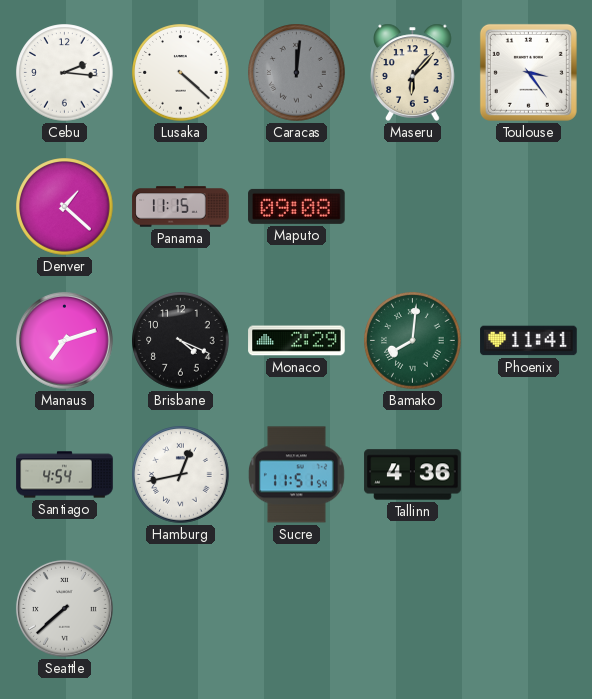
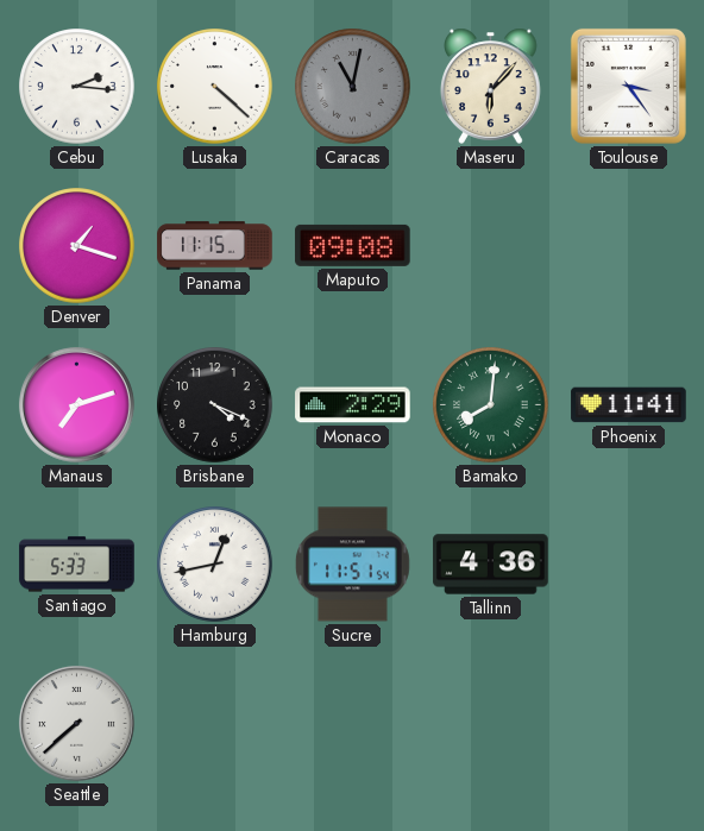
Caracas: 12:01 -> 11:02
Denver: 1:22 -> 1:18
Santiago: 4:54 -> 5:33
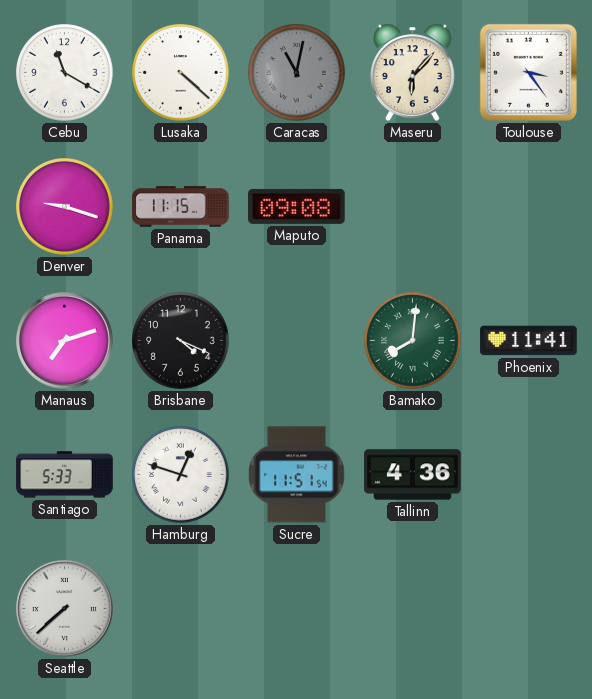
Cebu: 2:16 -> 11:20
Denver: 1:18 -> 9:18
Monaco: 2:29 -> none
Hamburg: 12:43 -> 12:48
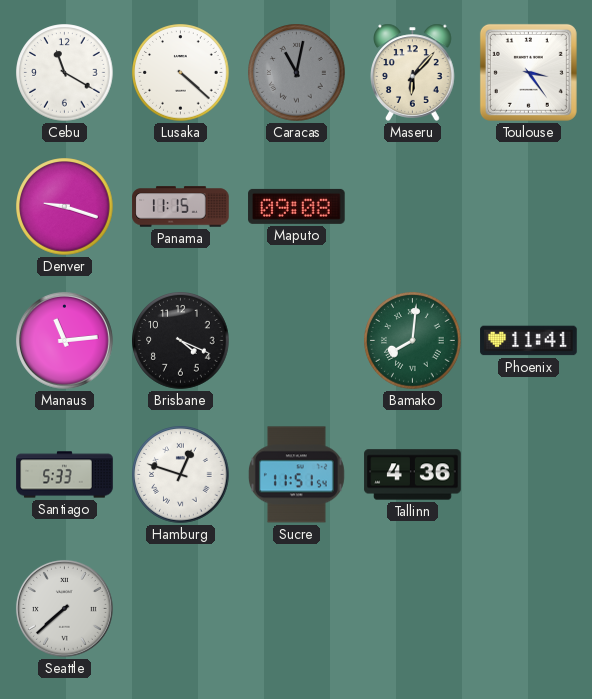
Manaus: 7:12 -> 11:14
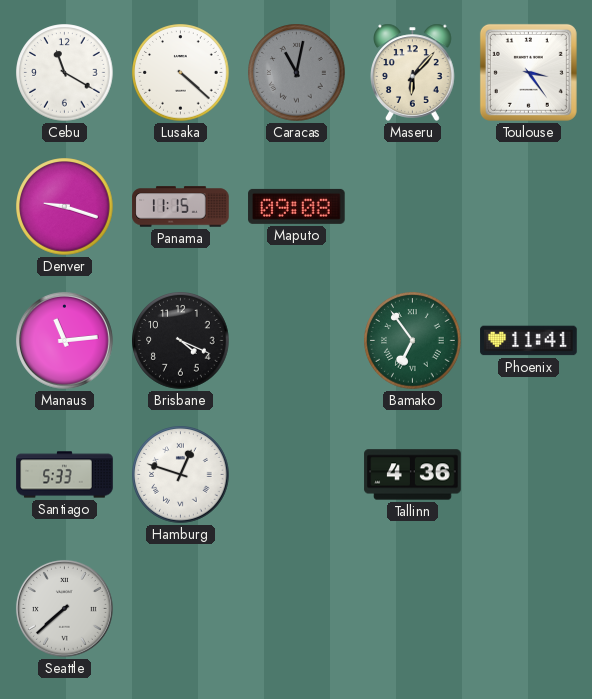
Bamako: 8:01 -> 6:54
Sucre: 11:51 -> none
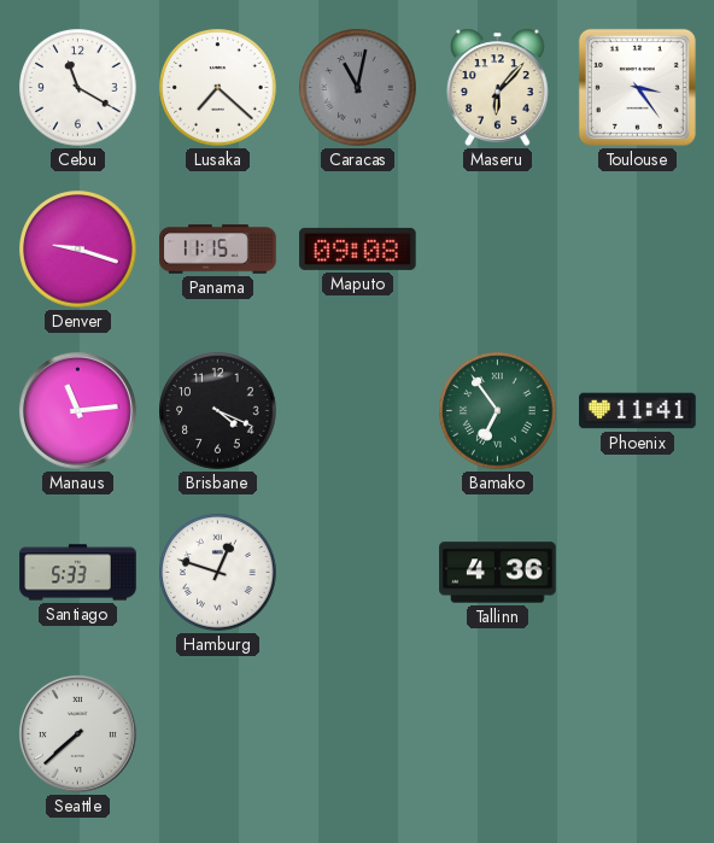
Lusaka: 4:22 -> 7:22
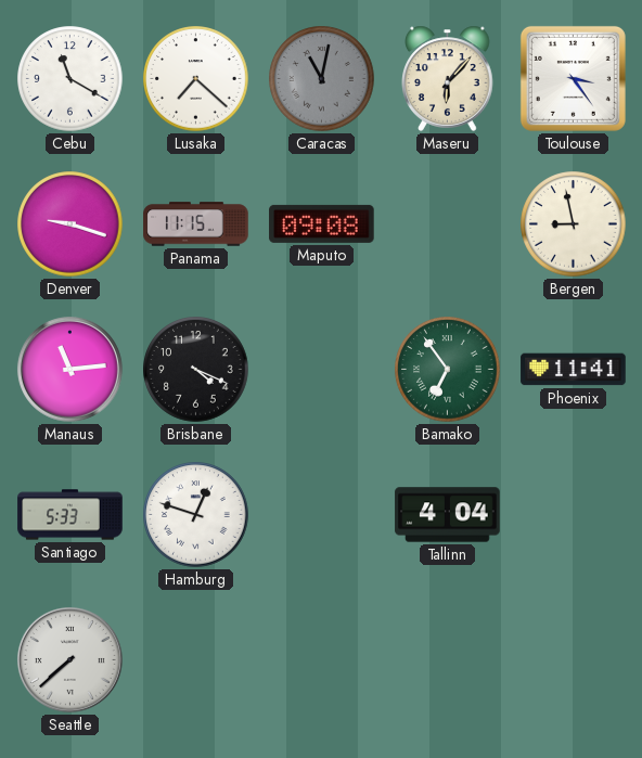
Bergen: none -> 8:58
Tallinn: 4:36 -> 4:04
